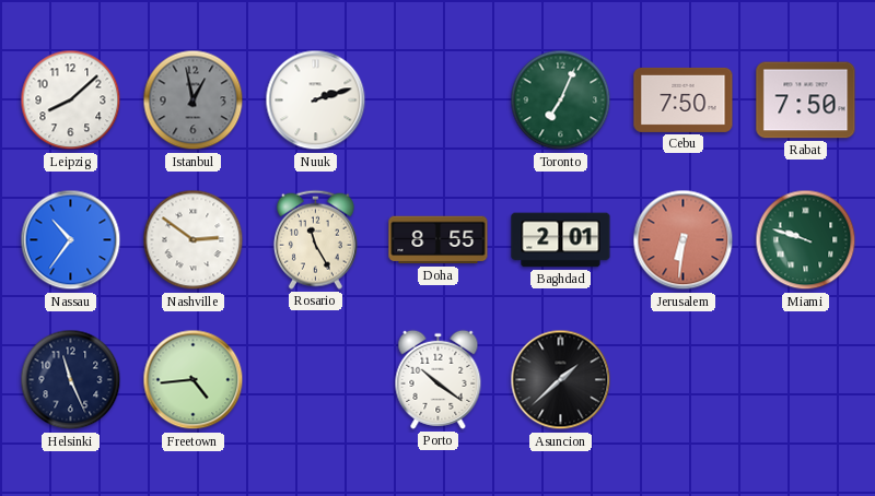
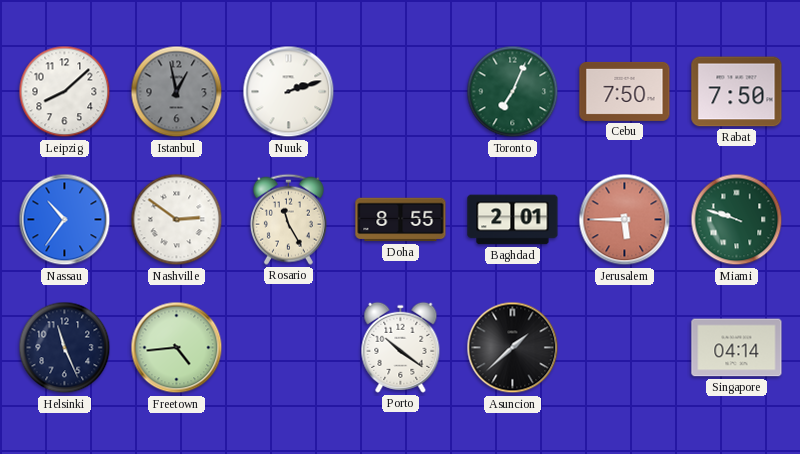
Jerusalem: 6:31 -> 5:45
Singapore: none -> 04:14
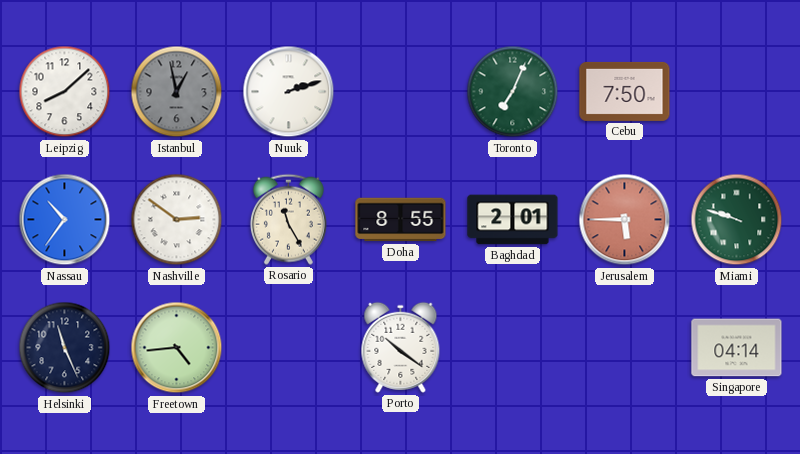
Rabat: 7:50 -> none
Asuncion: 1:38 -> none
